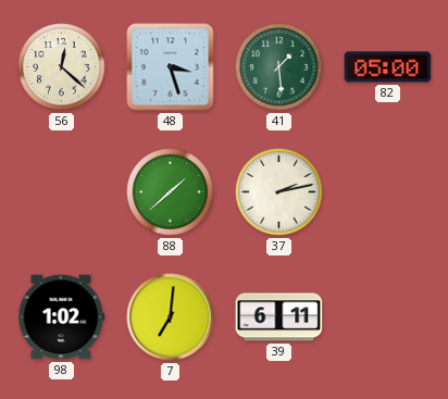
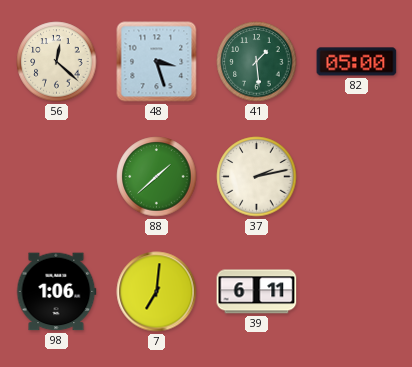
98: 1:02 -> 1:06
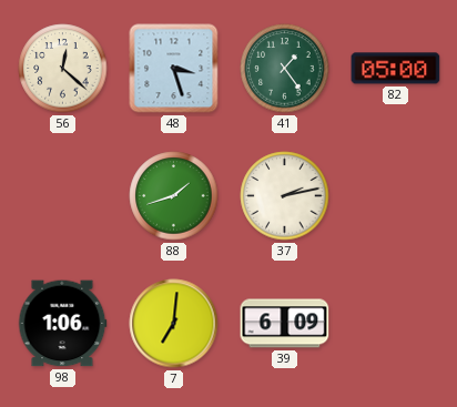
41: 1:29 -> 1:24
88: 1:38 -> 1:42
39: 6:11 -> 6:09
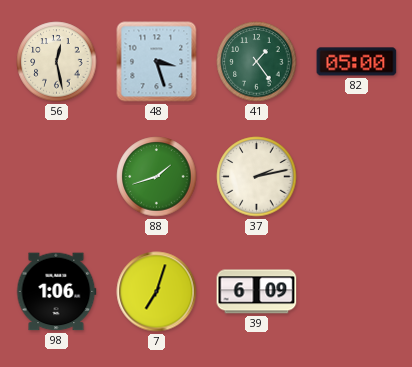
56: 12:22 -> 12:28
7: 7:01 -> 7:03
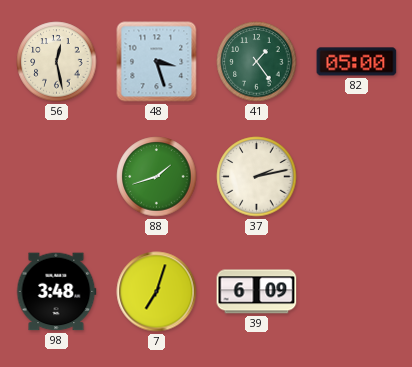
98: 1:06 -> 3:48
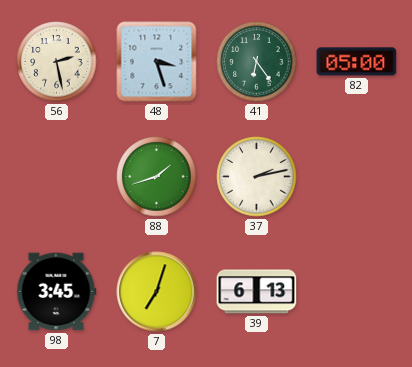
56: 12:28 -> 2:28
41: 1:24 -> 6:24
98: 3:48 -> 3:45
39: 6:09 -> 6:13
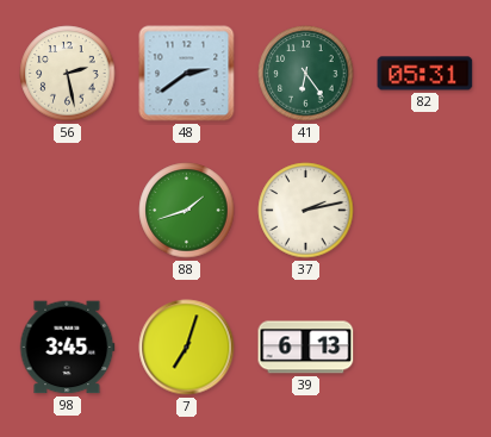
48: 3:27 -> 2:39
82: 05:00 -> 05:31
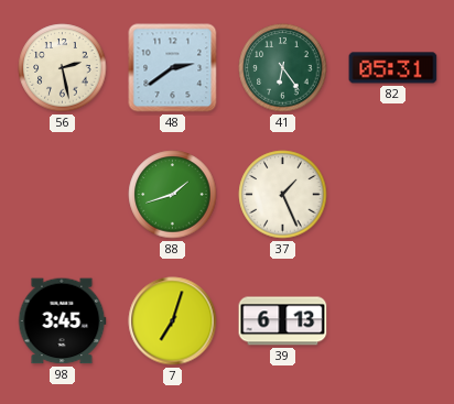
37: 2:13 -> 1:26
